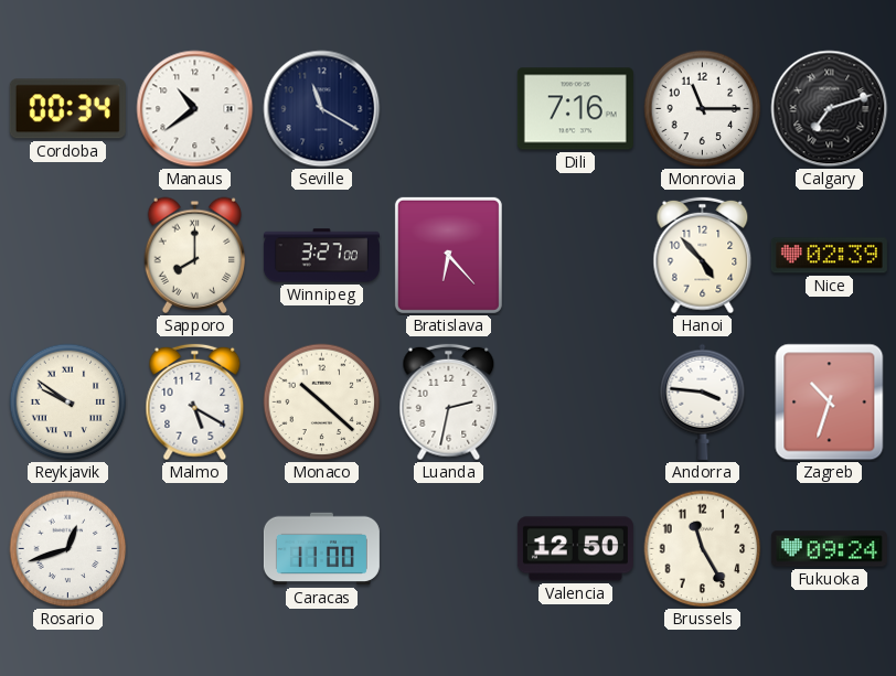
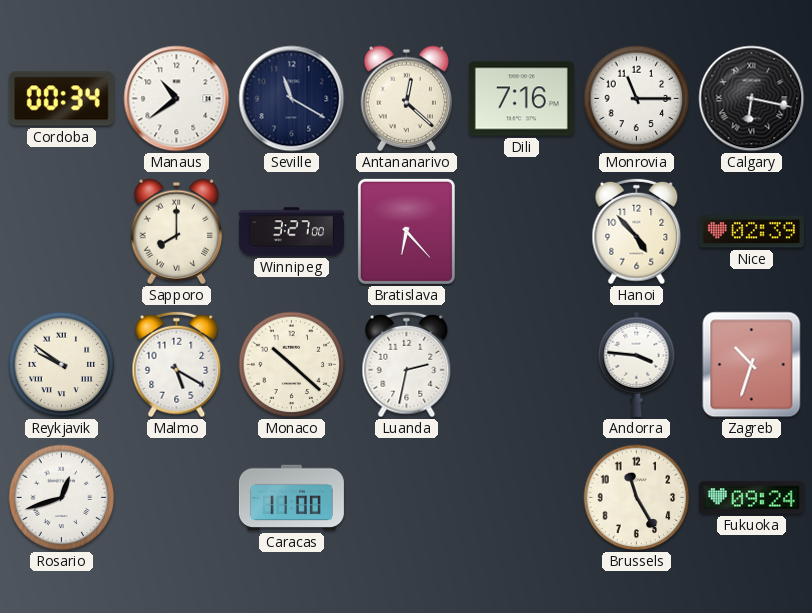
Antananarivo: none -> 12:22
Calgary: 7:12 -> 6:17
Valencia: 12:50 -> none
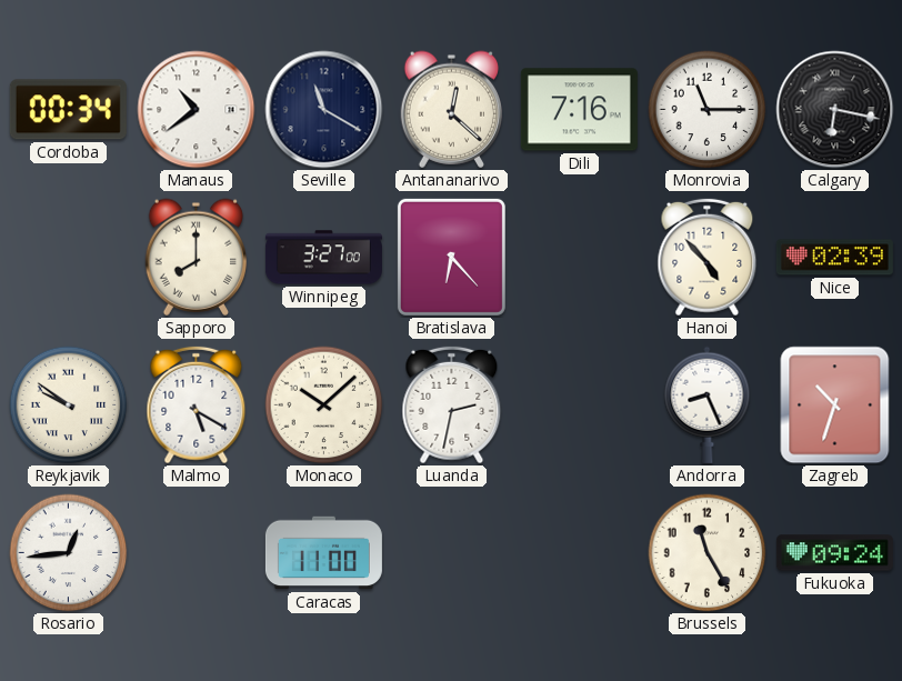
Monaco: 10:22 -> 10:08
Andorra: 3:46 -> 8:26
Rosario: 12:42 -> 12:44
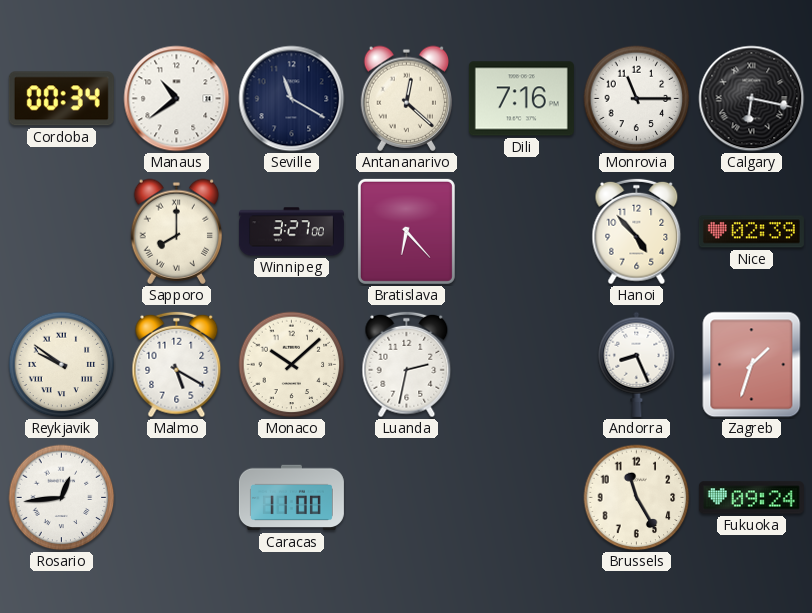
Zagreb: 10:33 -> 1:33
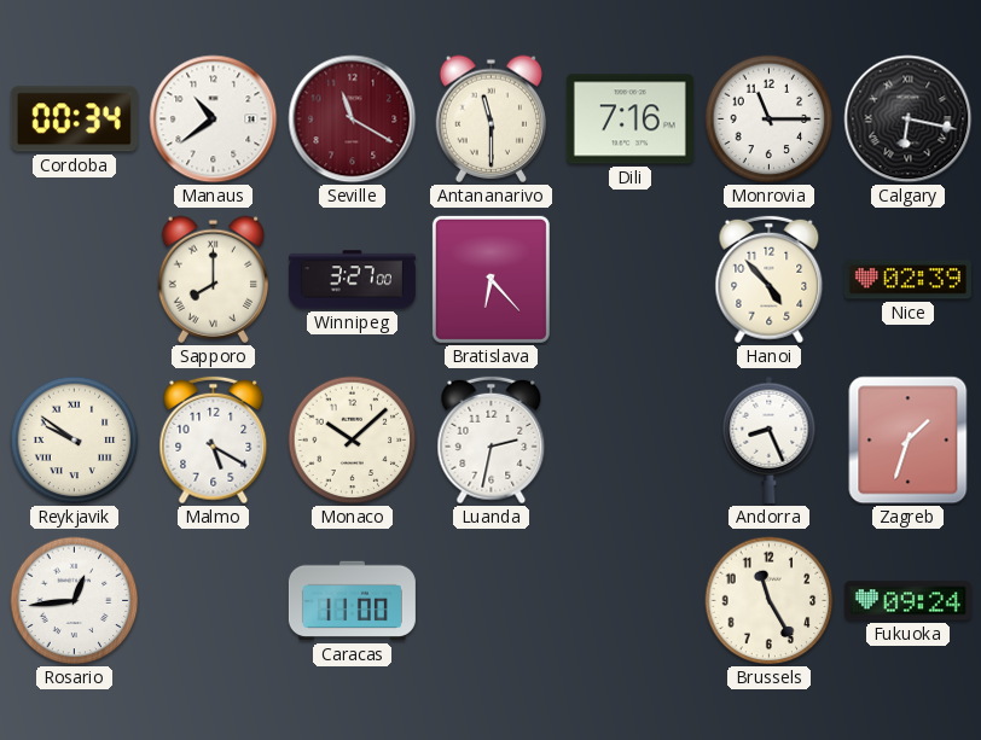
Seville dial: navy -> burgundy
Antananarivo: 12:22 -> 11:30
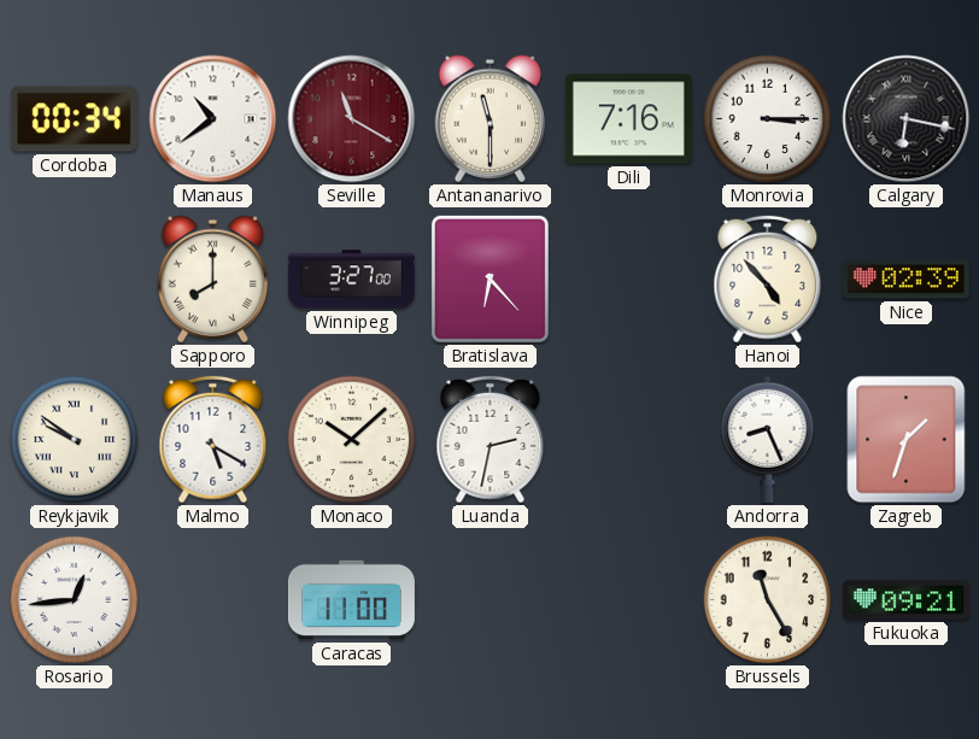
Monrovia: 11:15 -> 3:15
Fukuoka: 09:24 -> 09:21
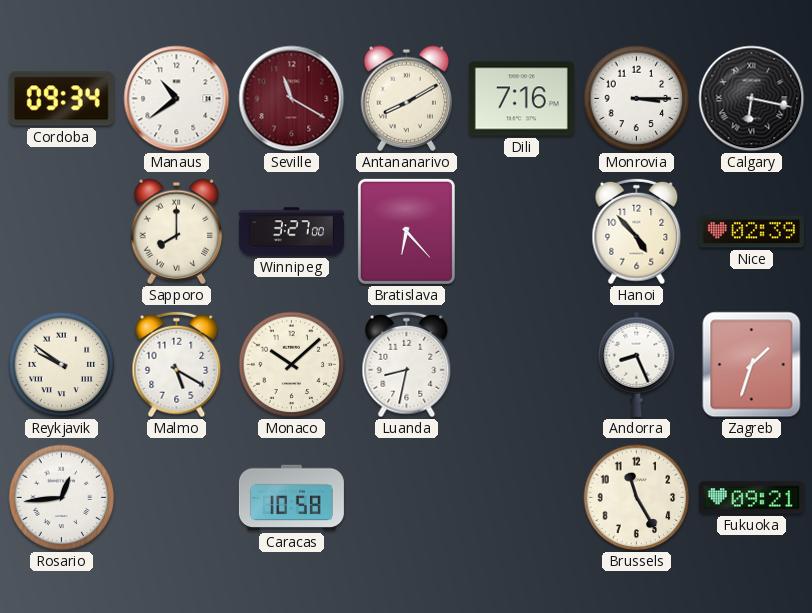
Cordoba: 00:34 -> 09:34
Antananarivo: 11:30 -> 8:10
Luanda: 2:32 -> 8:32
Caracas: 11:00 -> 10:58
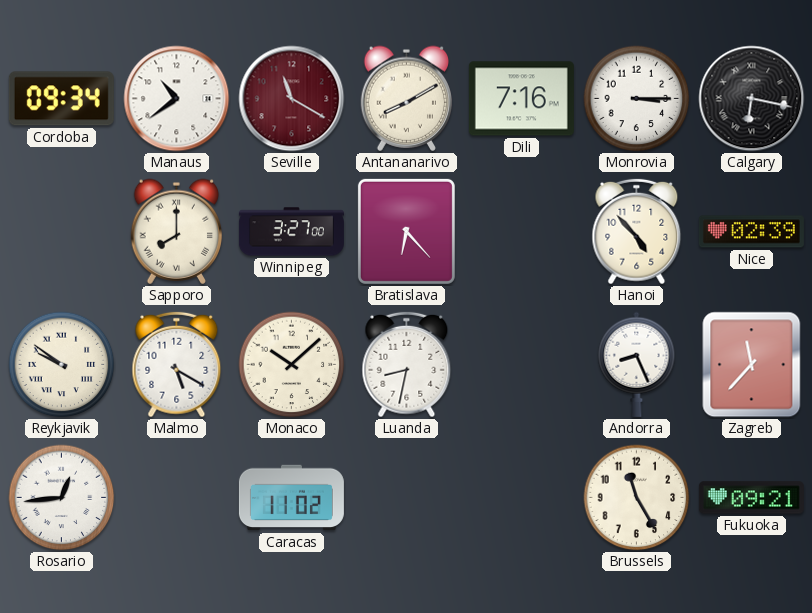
Zagreb: 1:33 -> 11:37
Caracas: 10:58 -> 11:02
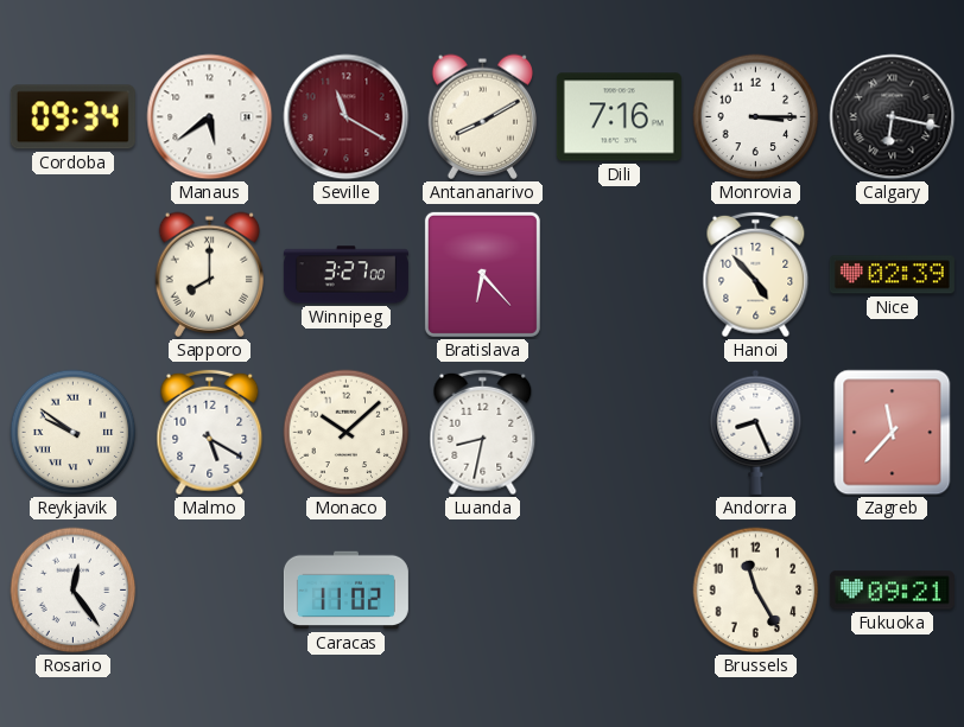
Manaus: 10:39 -> 5:39
Rosario: 12:44 -> 12:24
